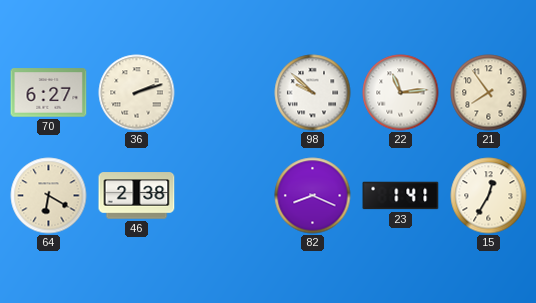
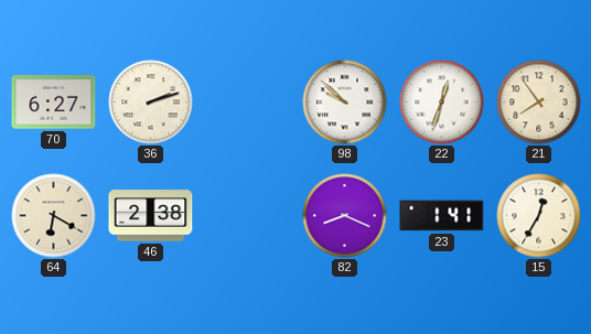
22: 11:14 -> 12:33
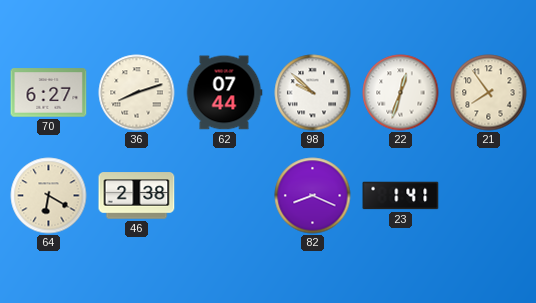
36: 2:12 -> 8:12
62: none -> 07:44
15: 12:35 -> none
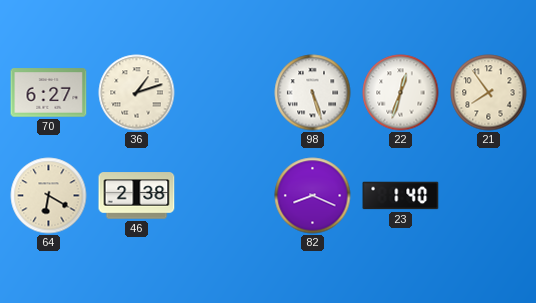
36: 8:12 -> 1:12
62: 07:44 -> none
98: 9:52 -> 5:27
23: 1:41 -> 1:40
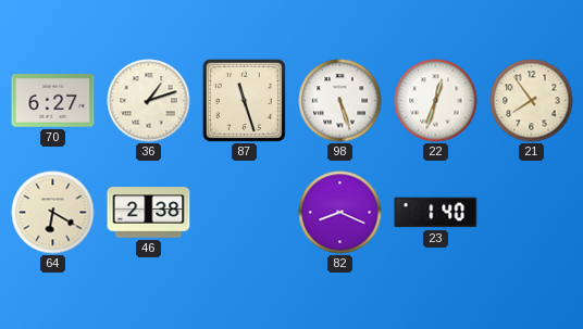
87: none -> 11:27
